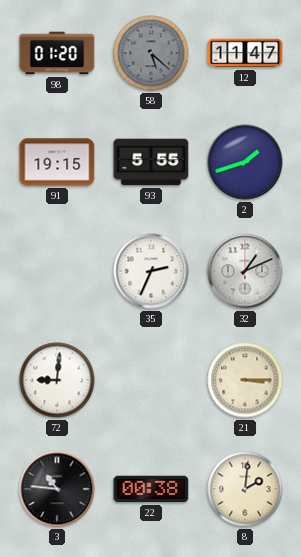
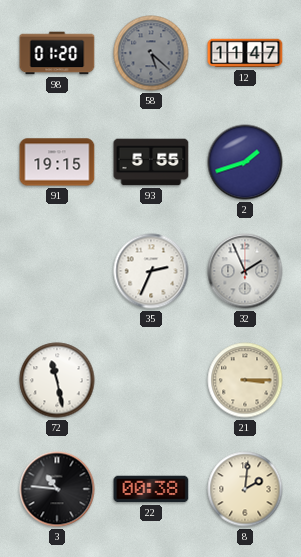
32: 1:11 -> 1:56
72: 9:01 -> 11:28
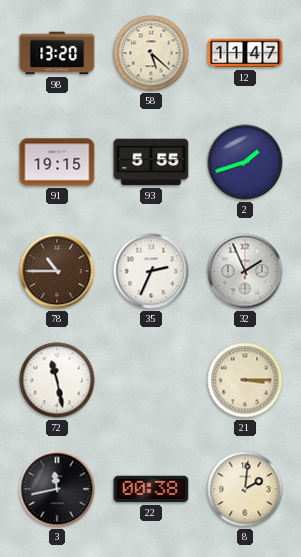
98: 01:20 -> 13:20
58 dial: grey -> cream
78: none -> 10:45
3: 10:46 -> 11:43
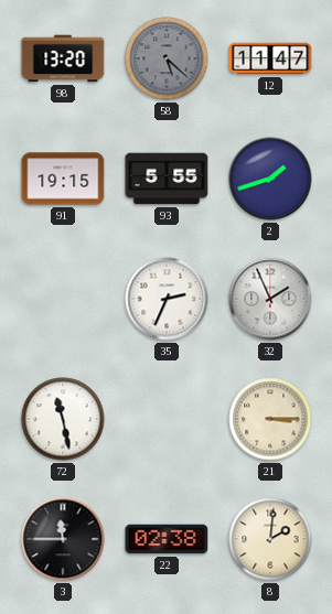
58 dial: cream -> grey
78: 10:45 -> none
3: 11:43 -> 11:45
22: 00:38 -> 02:38
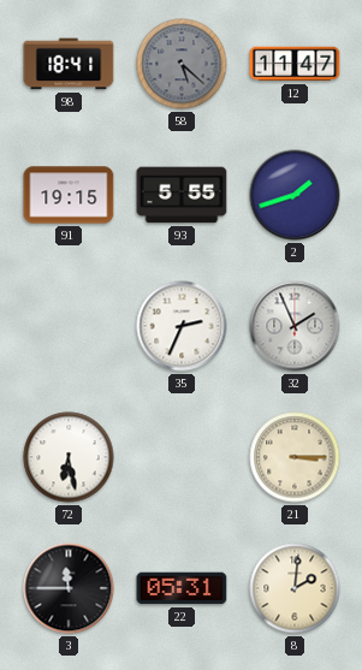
98: 13:20 -> 18:41
72: 11:28 -> 6:28
22: 02:38 -> 05:31
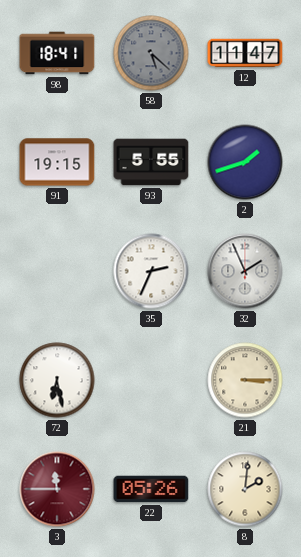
3 dial: black -> burgundy
22: 05:31 -> 05:26
